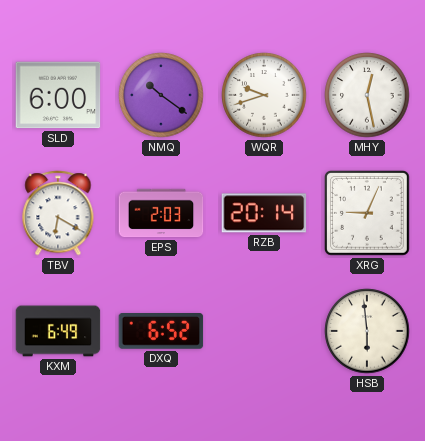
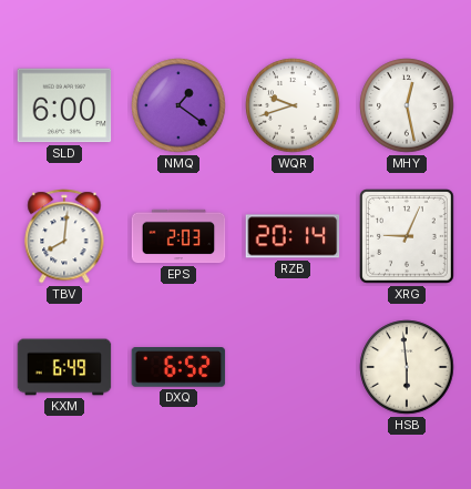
NMQ: 10:21 -> 1:21
TBV: 6:20 -> 8:01
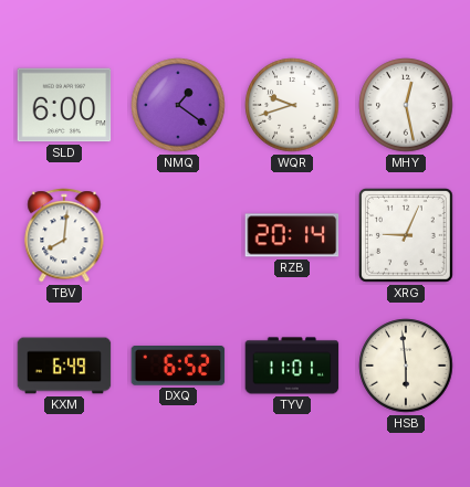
EPS: 2:03 -> none
TYV: none -> 11:01
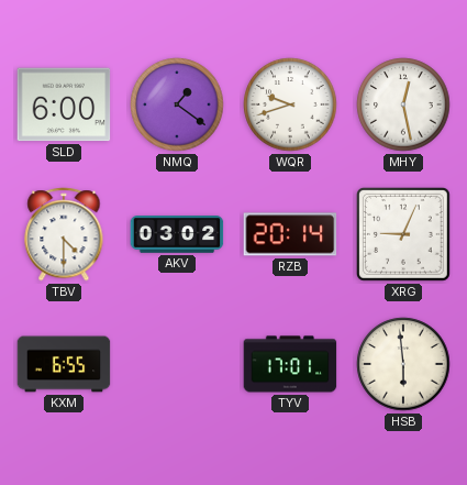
TBV: 8:01 -> 4:30
AKV: none -> 03:02
KXM: 6:49 -> 6:55
DXQ: 6:52 -> none
TYV: 11:01 -> 17:01
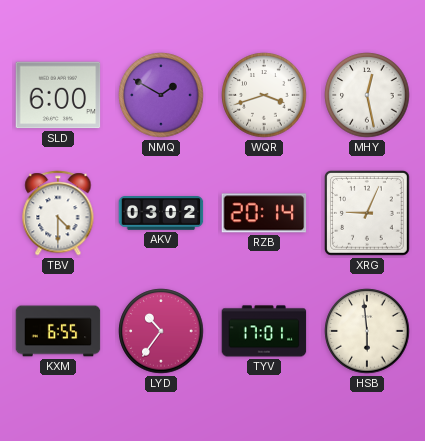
NMQ: 1:21 -> 1:50
WQR: 9:42 -> 3:42
LYD: none -> 10:36
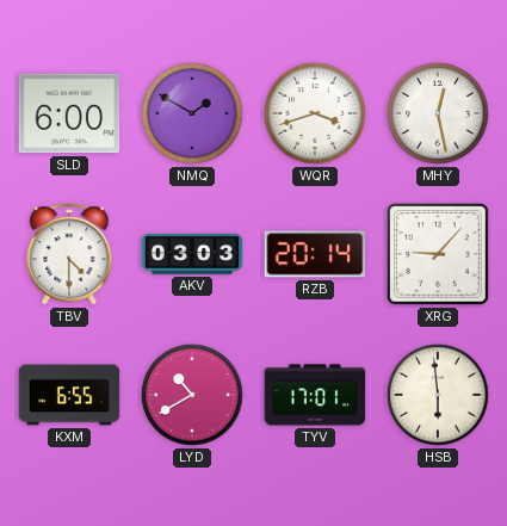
AKV: 03:02 -> 03:03
XRG: 9:04 -> 9:07
LYD: 10:36 -> 10:40
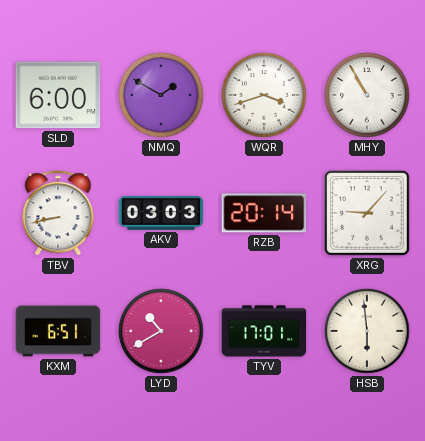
MHY: 12:28 -> 10:55
TBV: 4:30 -> 8:43
KXM: 6:55 -> 6:51
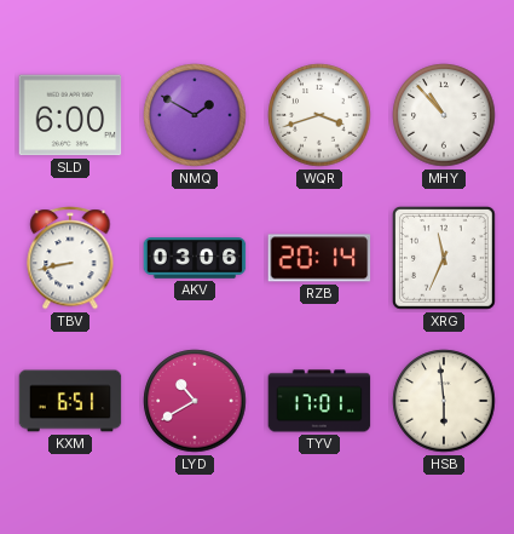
MHY: 10:55 -> 10:53
AKV: 03:03 -> 03:06
XRG: 9:07 -> 11:34
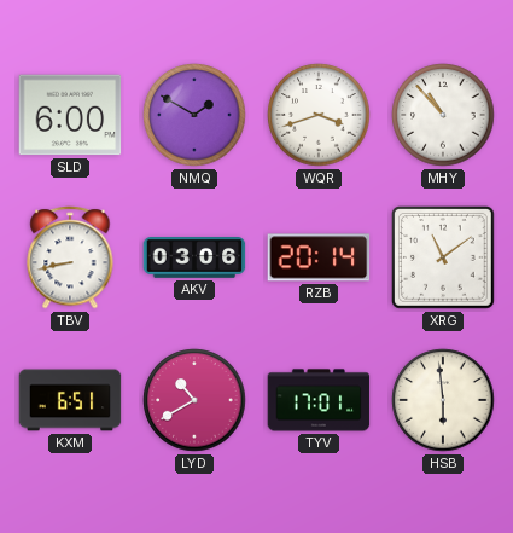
XRG: 11:34 -> 11:09
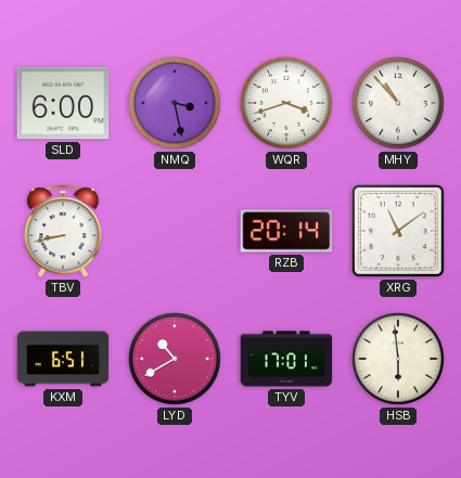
NMQ: 1:50 -> 3:28
AKV: 03:06 -> none
